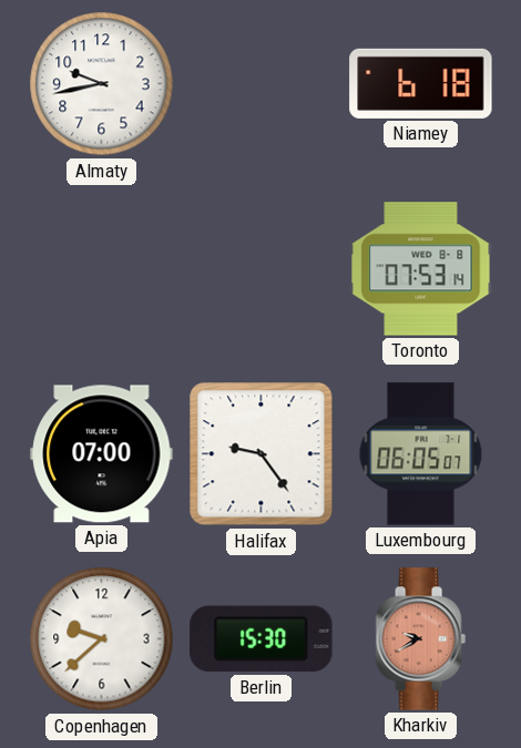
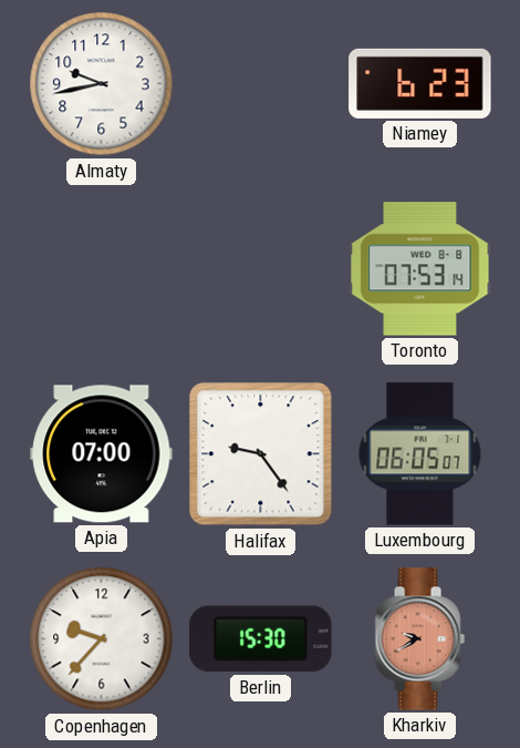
Niamey: 6:18 -> 6:23
Copenhagen: 9:38 -> 9:37
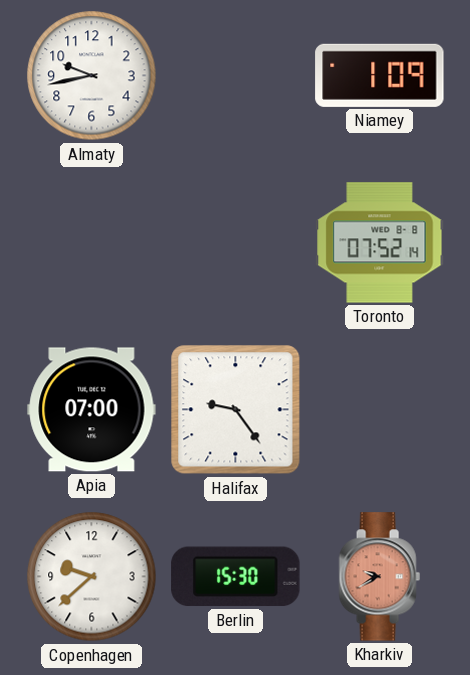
Niamey: 6:23 -> 1:09
Toronto: 07:53 -> 07:52
Luxembourg: 06:05 -> none
Copenhagen: 9:37 -> 9:38
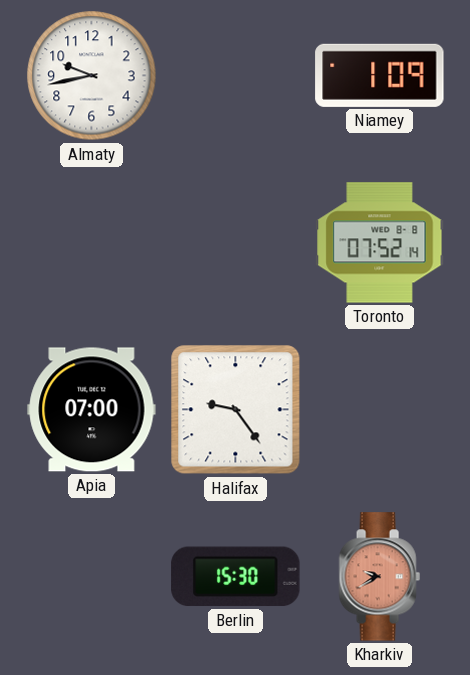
Copenhagen: 9:38 -> none
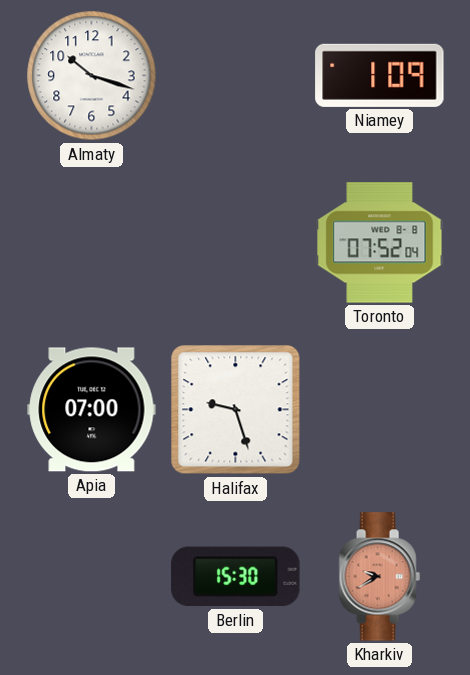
Almaty: 9:43 -> 10:18
Toronto: 07:52:14 -> 07:52:04
Halifax: 9:24 -> 9:27
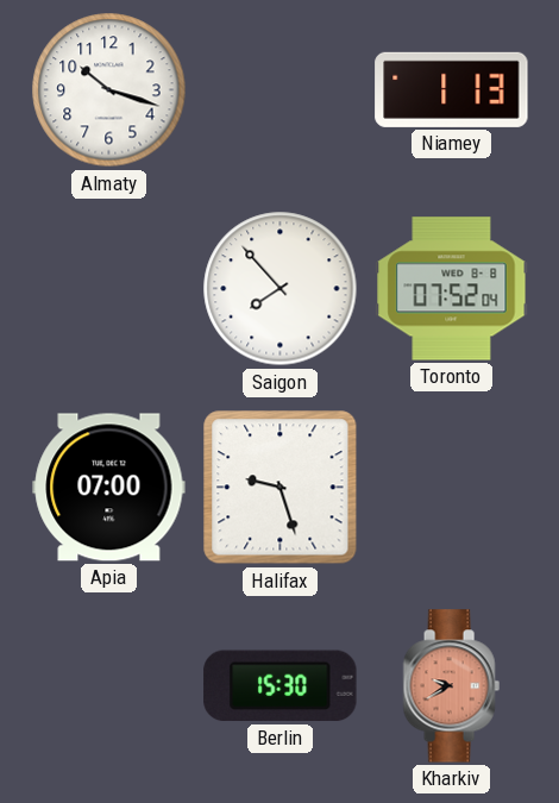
Niamey: 1:09 -> 1:13
Saigon: none -> 7:53
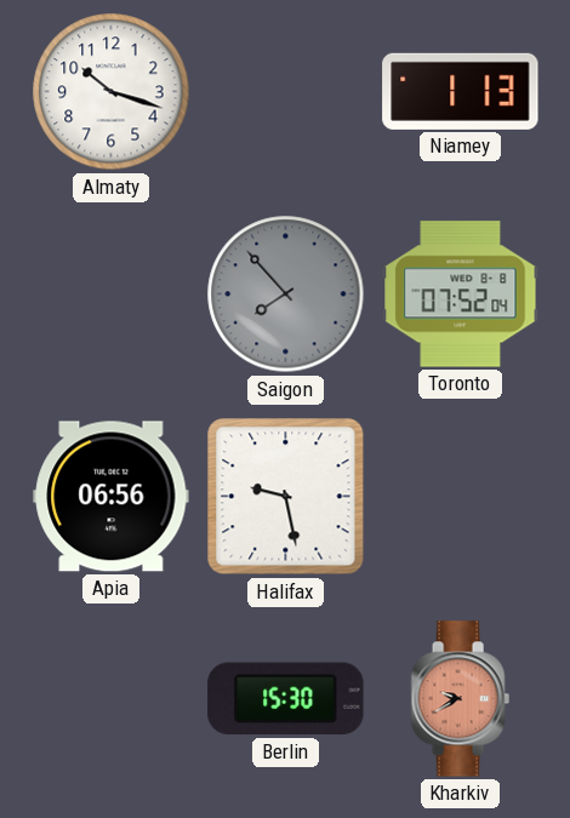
Saigon dial: white -> grey
Apia: 07:00 -> 06:56
Halifax: 9:27 -> 9:28
